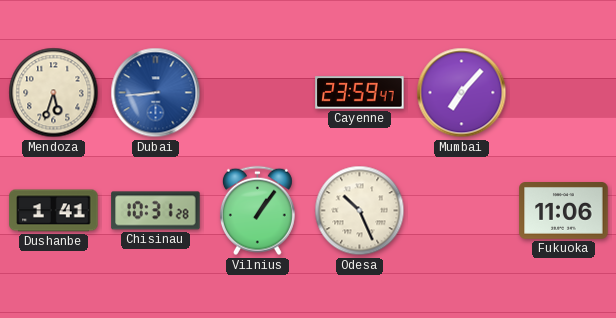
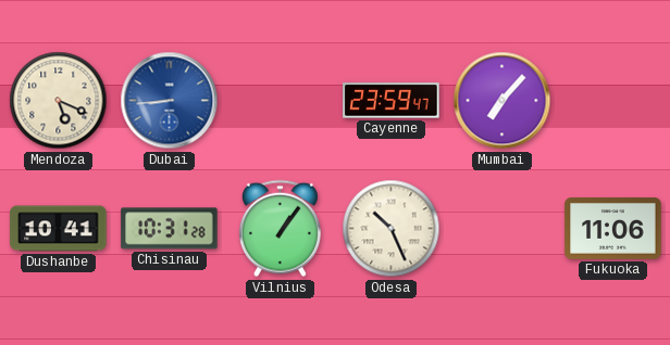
Mendoza: 5:33 -> 5:19
Dushanbe: 1:41 -> 10:41
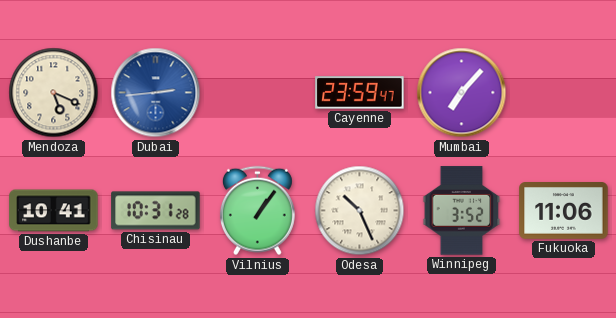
Dubai: 8:44 -> 2:44
Winnipeg: none -> 3:52
